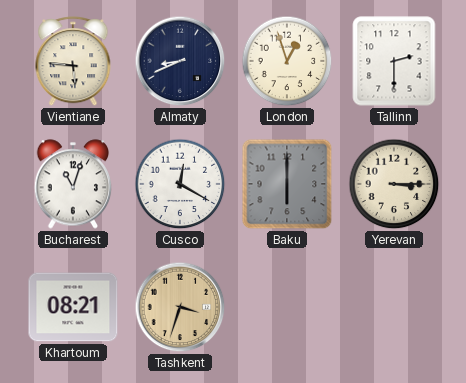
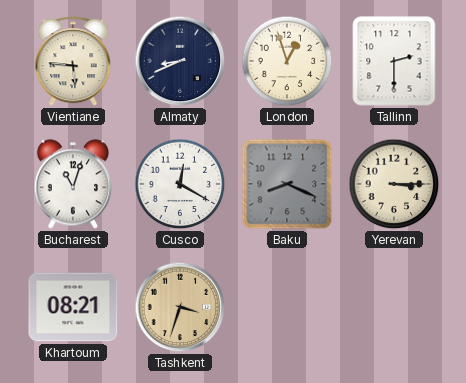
Baku: 6:00 -> 8:19
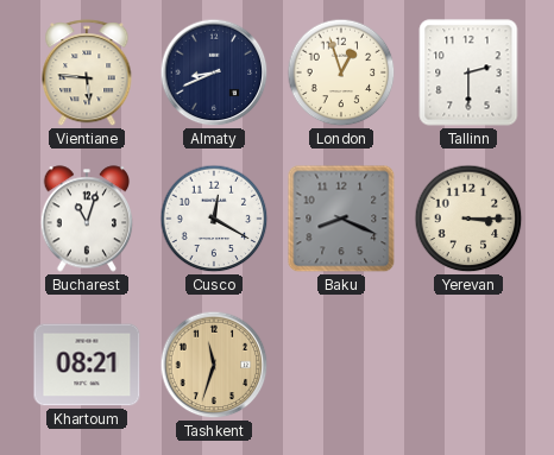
Tashkent: 3:33 -> 11:33
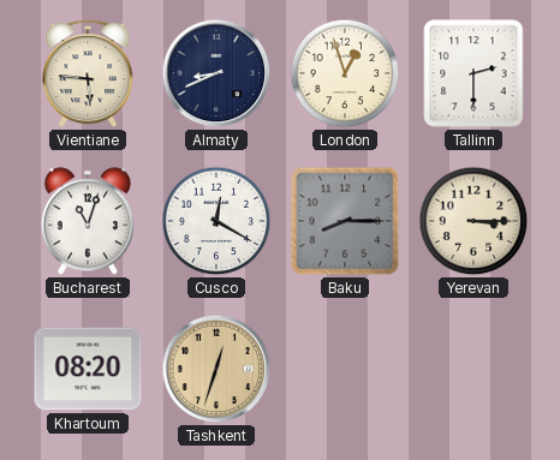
Baku: 8:19 -> 8:15
Khartoum: 08:21 -> 08:20
Tashkent: 11:33 -> 12:33
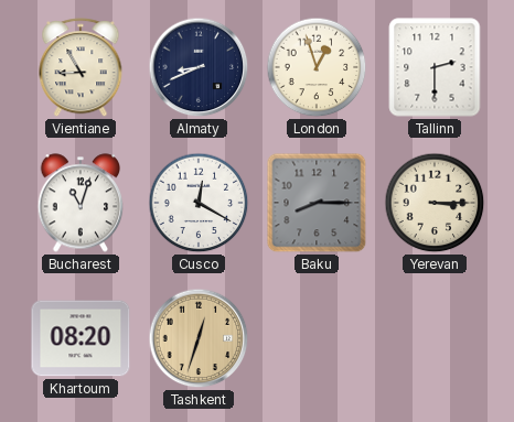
Vientiane: 5:46 -> 8:55
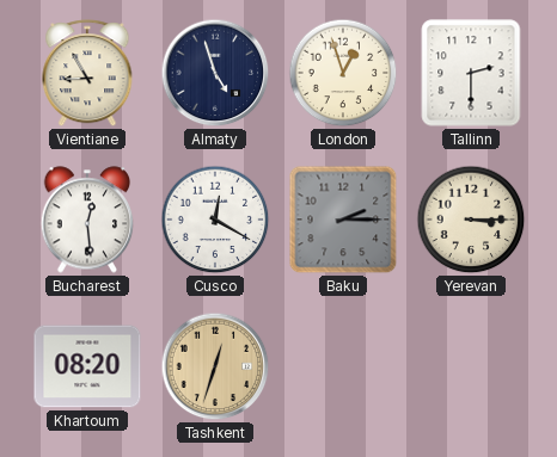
Almaty: 8:41 -> 4:57
Bucharest: 11:03 -> 12:29
Baku: 8:15 -> 2:15
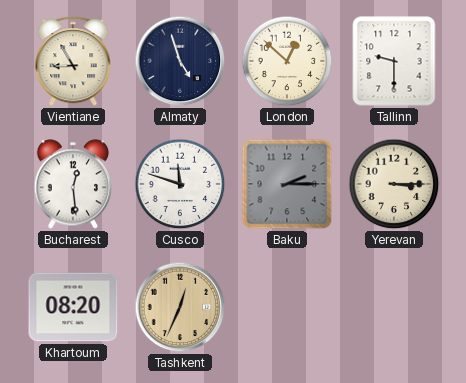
London: 12:57 -> 12:52
Tallinn: 2:30 -> 9:30
Cusco: 12:20 -> 11:48
Tashkent: 12:33 -> 12:34
